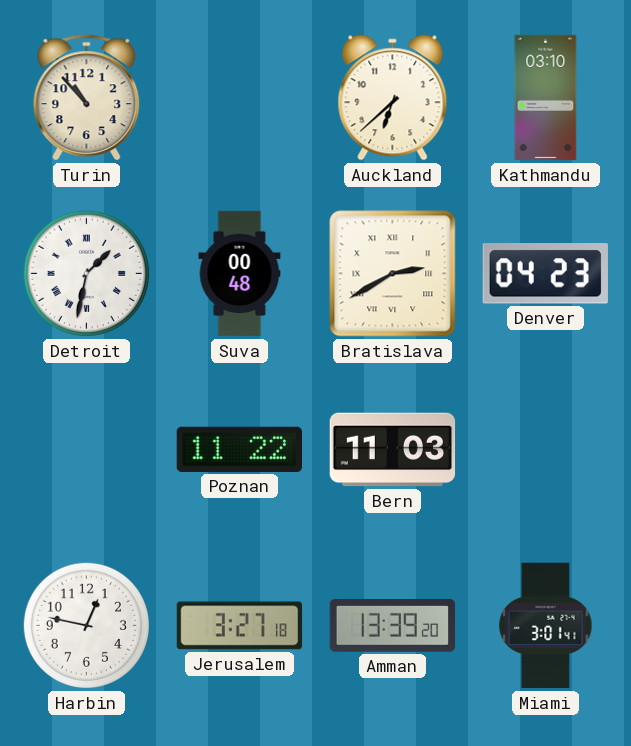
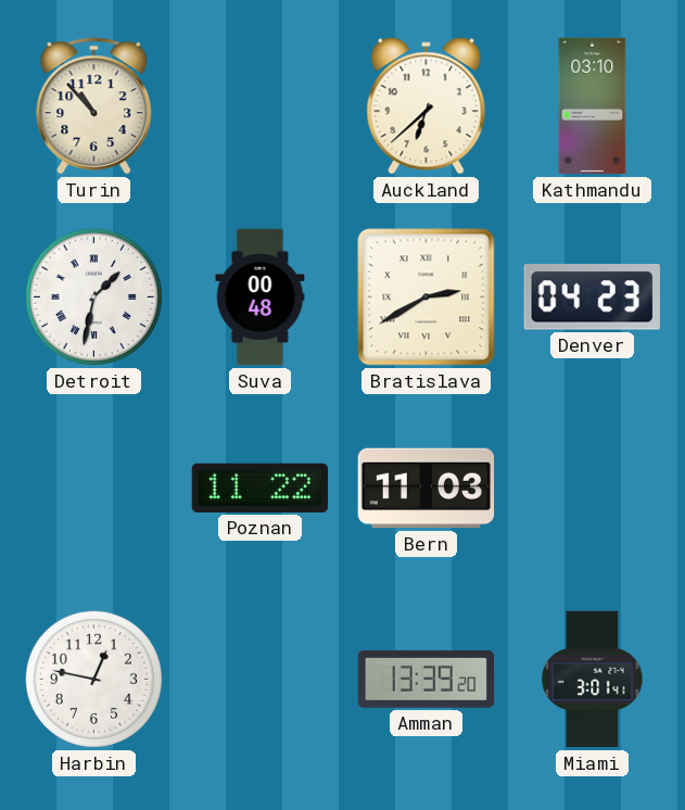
Jerusalem: 3:27 -> none
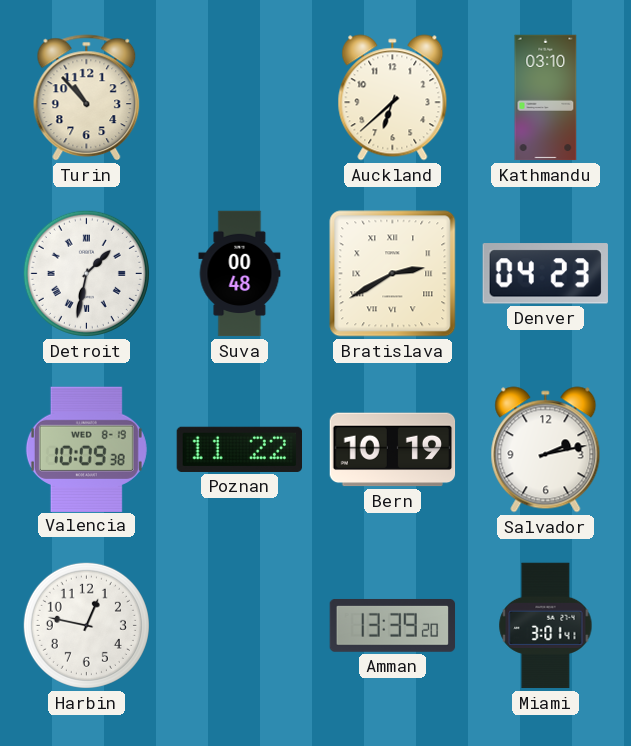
Valencia: none -> 10:09
Bern: 11:03 -> 10:19
Salvador: none -> 2:13
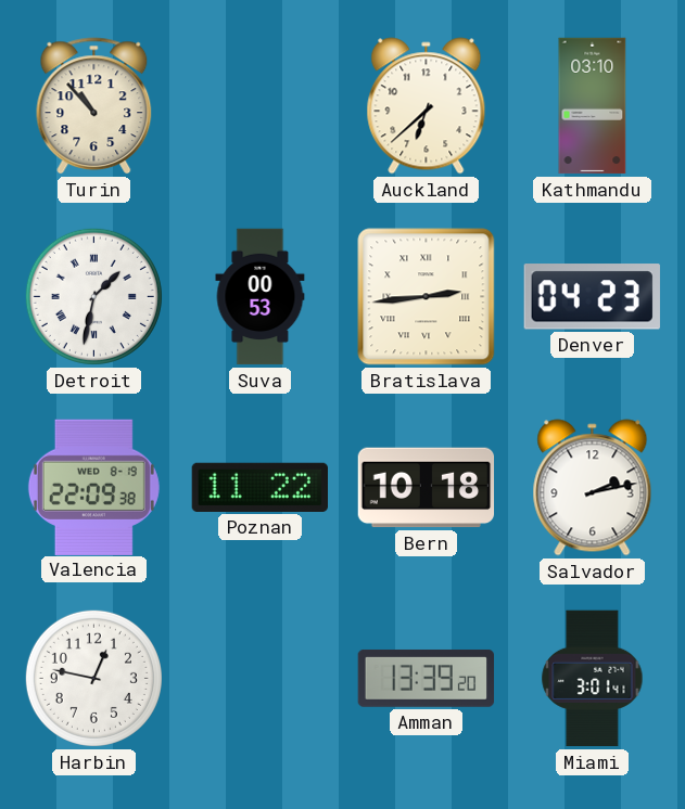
Suva: 00:48 -> 00:53
Bratislava: 2:40 -> 2:44
Valencia: 10:09 -> 22:09
Bern: 10:19 -> 10:18
